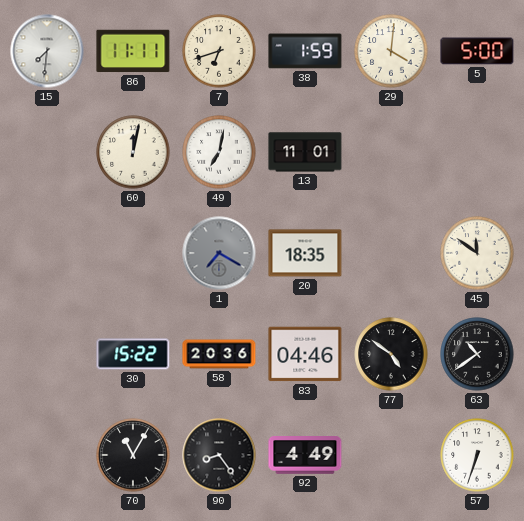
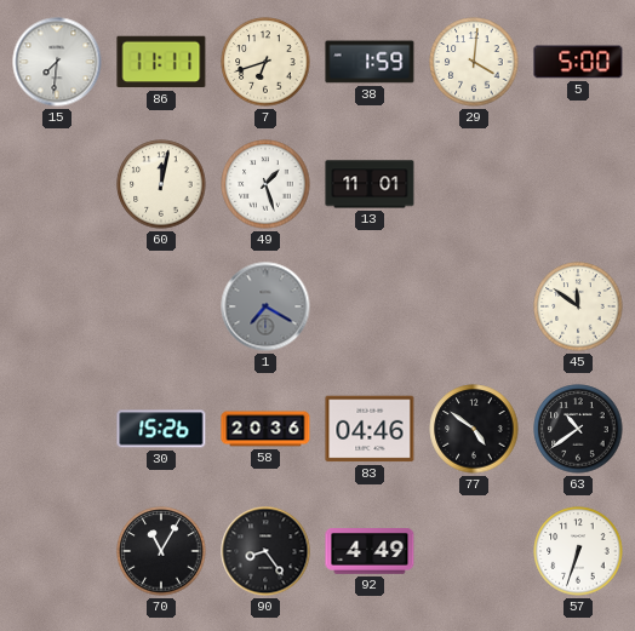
49: 7:02 -> 1:27
20: 18:35 -> none
30: 15:22 -> 15:26
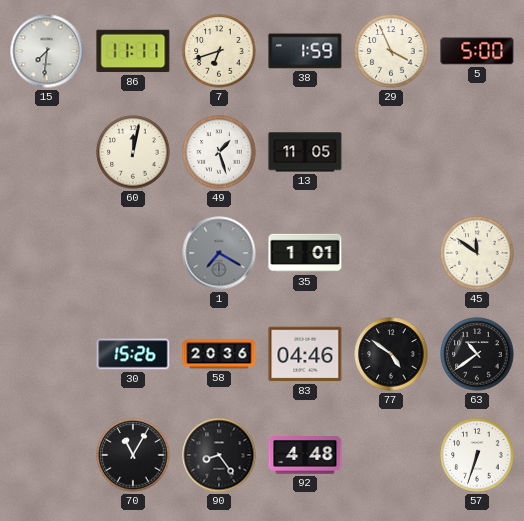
29: 4:01 -> 3:56
13: 11:01 -> 11:05
35: none -> 1:01
92: 4:49 -> 4:48
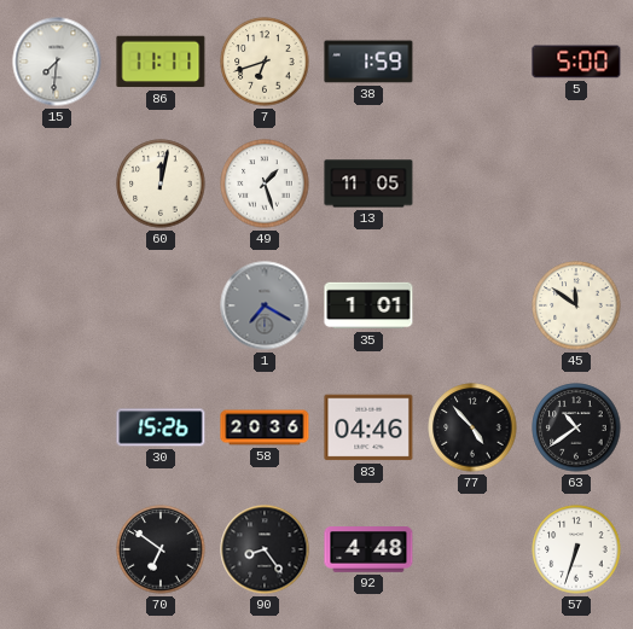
29: 3:56 -> none
77: 4:51 -> 4:53
70: 11:05 -> 6:51
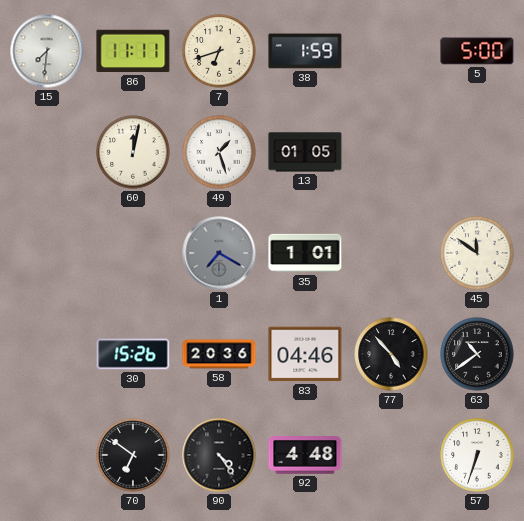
13: 11:05 -> 01:05
90: 8:24 -> 4:24
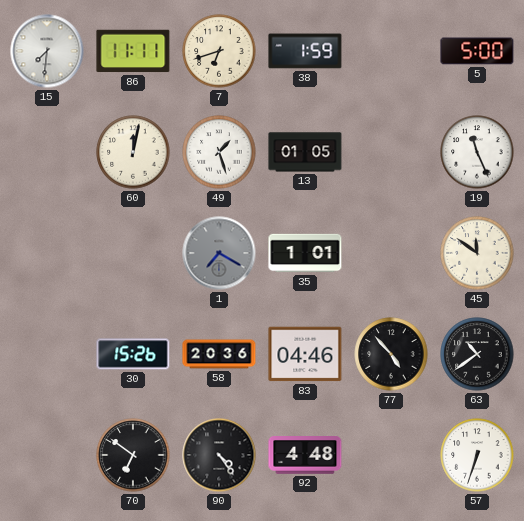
19: none -> 11:26
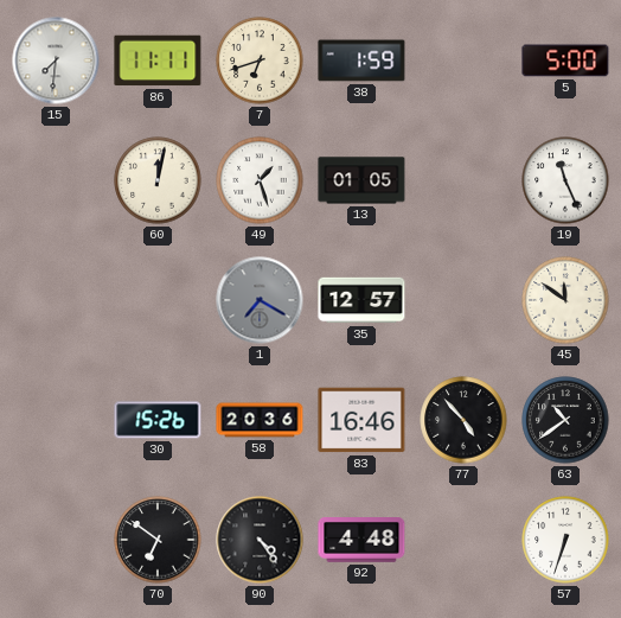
35: 1:01 -> 12:57
83: 04:46 -> 16:46
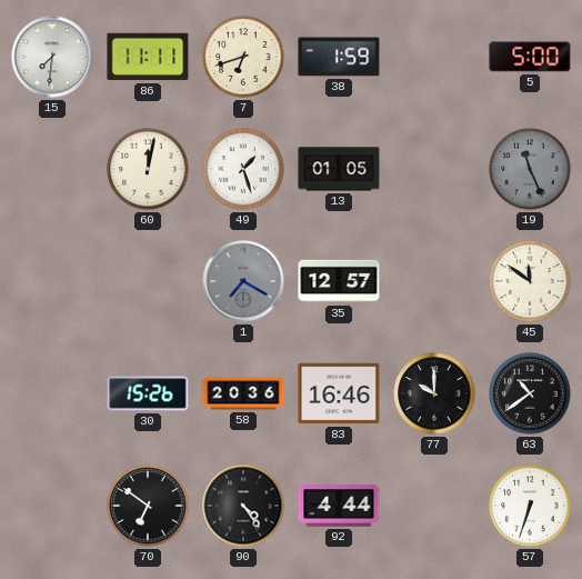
19 dial: white -> grey
77: 4:53 -> 10:00
92: 4:48 -> 4:44
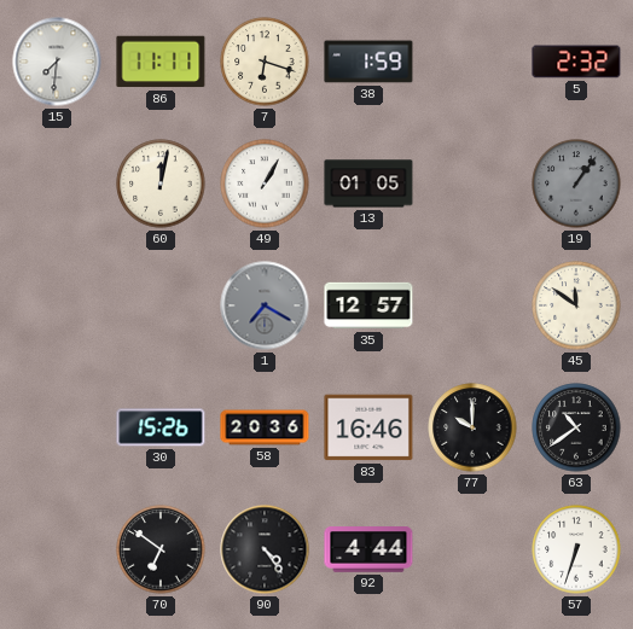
7: 6:42 -> 6:18
5: 5:00 -> 2:32
49: 1:27 -> 1:05
19: 11:26 -> 1:06
